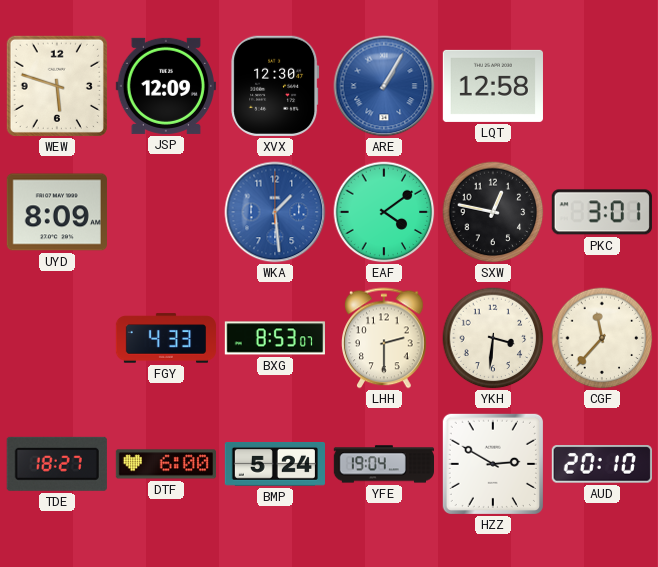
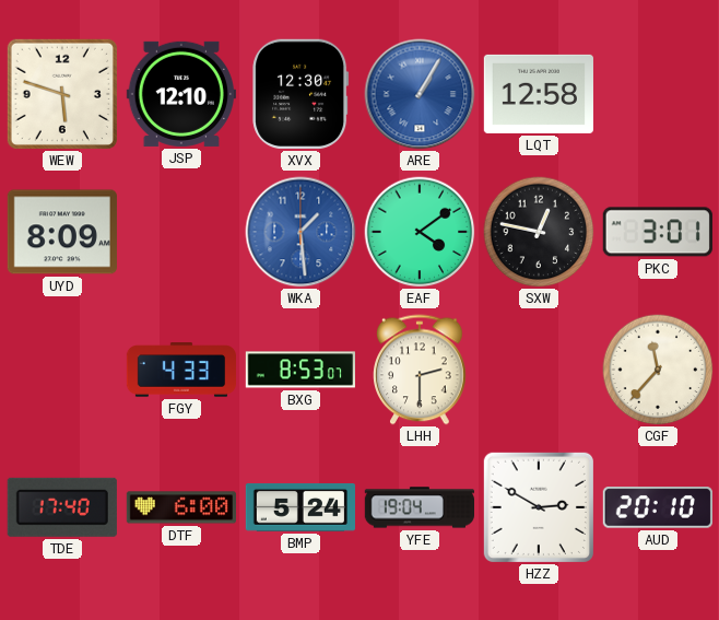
JSP: 12:09 -> 12:10
YKH: 3:31 -> none
TDE: 18:27 -> 17:40
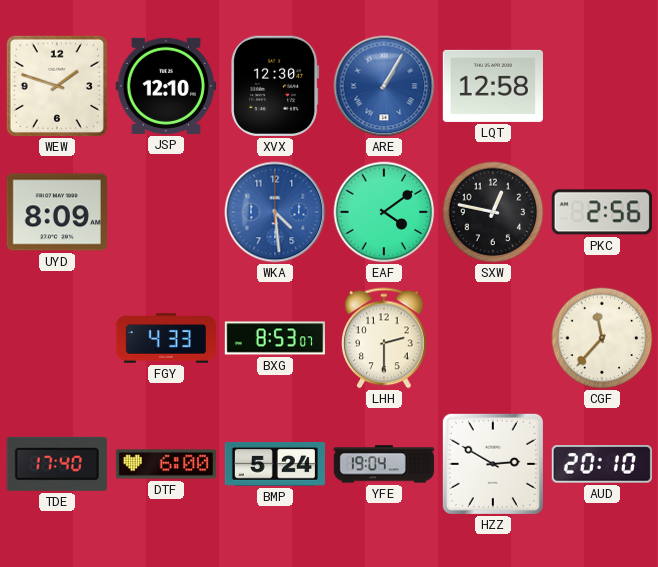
WEW: 5:48 -> 1:48
WKA: 1:29 -> 4:29
PKC: 3:01 -> 2:56
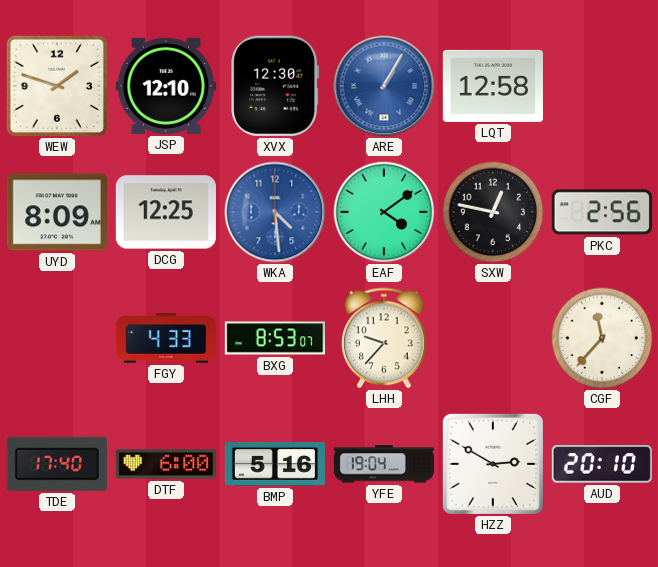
DCG: none -> 12:25
LHH: 2:30 -> 9:37
BMP: 5:24 -> 5:16
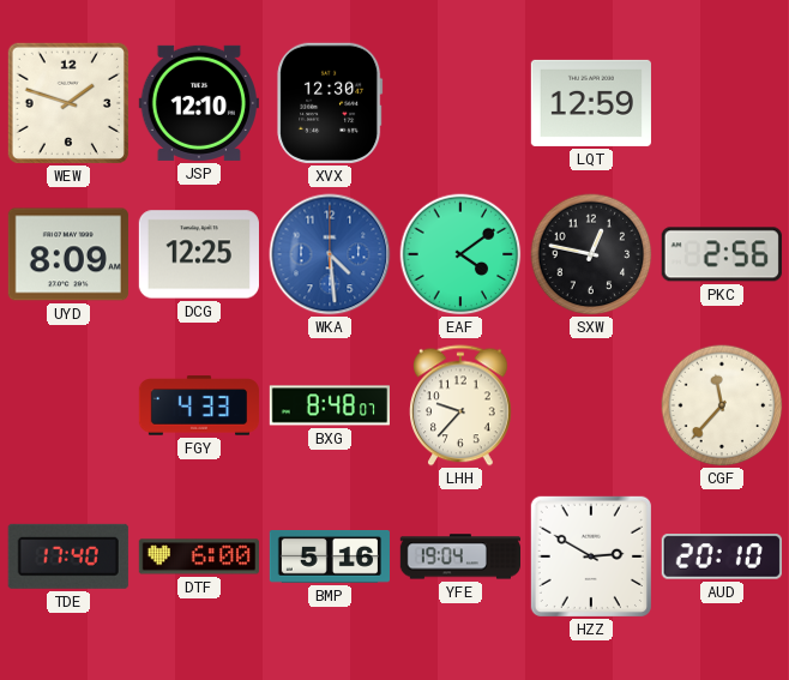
ARE: 1:05 -> none
LQT: 12:58 -> 12:59
BXG: 8:53 -> 8:48
